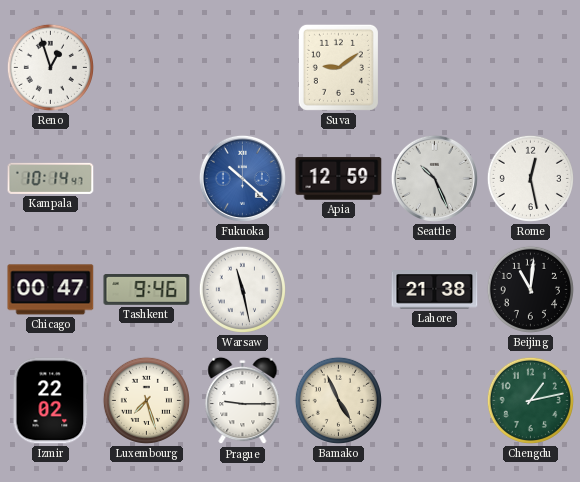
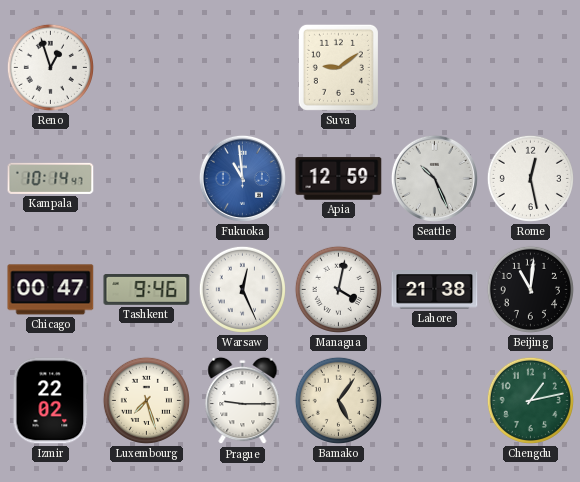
Fukuoka: 10:22 -> 10:59
Warsaw: 11:28 -> 12:26
Managua: none -> 4:02
Bamako: 4:56 -> 5:06
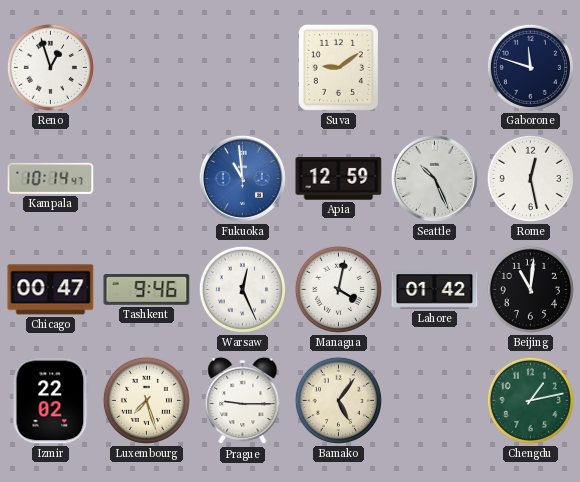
Gaborone: none -> 11:48
Lahore: 21:38 -> 01:42
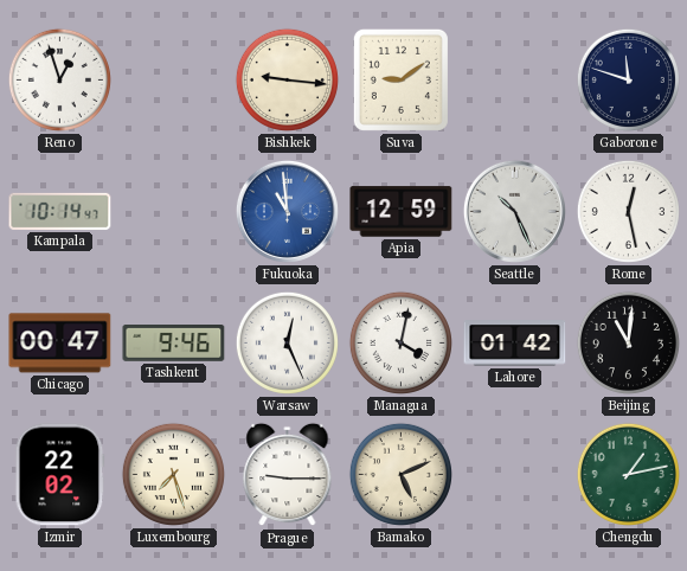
Bishkek: none -> 9:16
Bamako: 5:06 -> 5:11
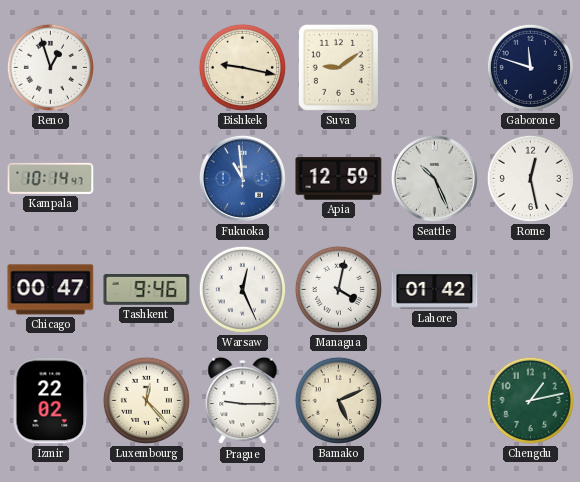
Bishkek: 9:16 -> 9:17
Beijing: 11:01 -> none
Luxembourg: 7:27 -> 12:23
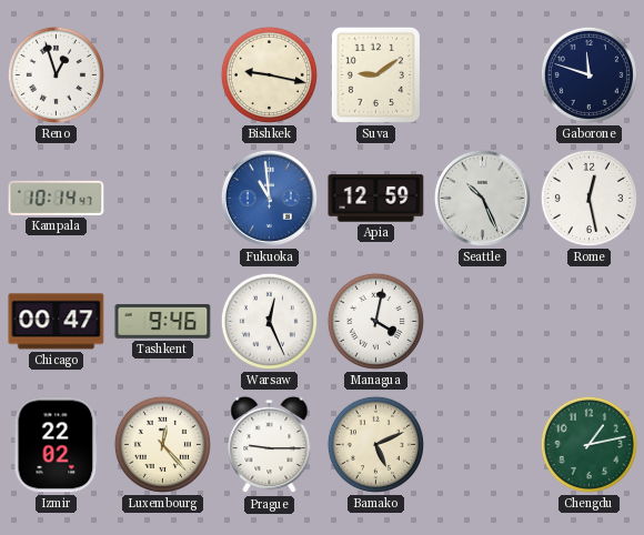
Lahore: 01:42 -> none
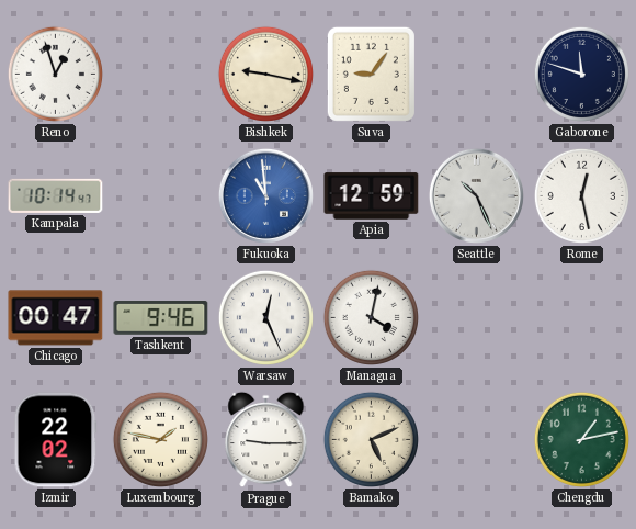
Suva: 9:09 -> 9:06
Luxembourg: 12:23 -> 1:47
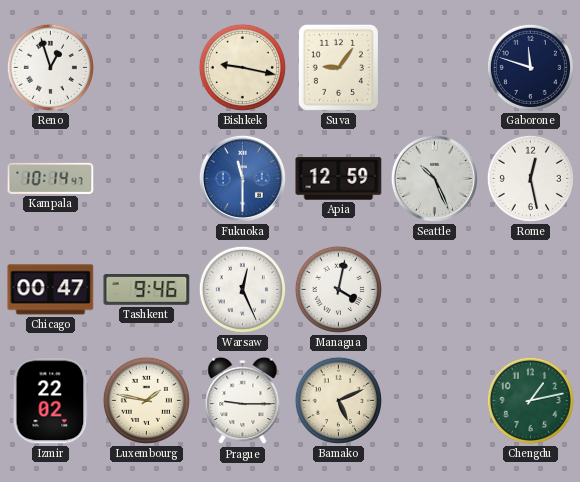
Fukuoka: 10:59 -> 11:30
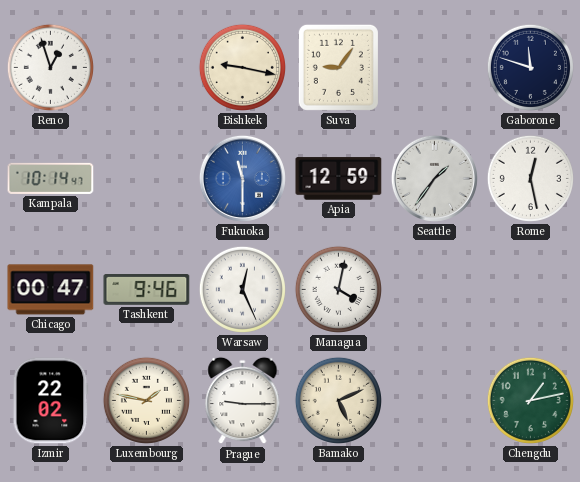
Seattle: 10:26 -> 1:36
